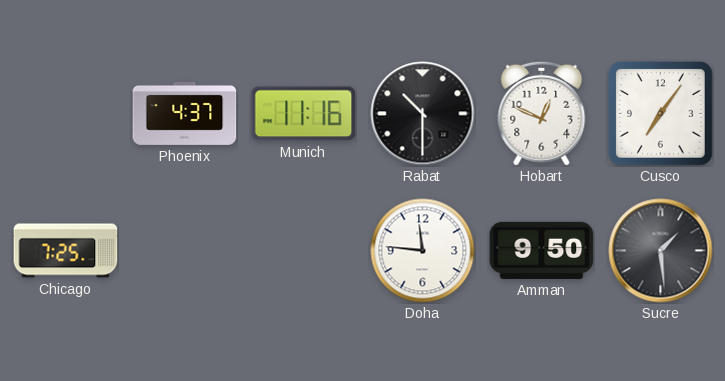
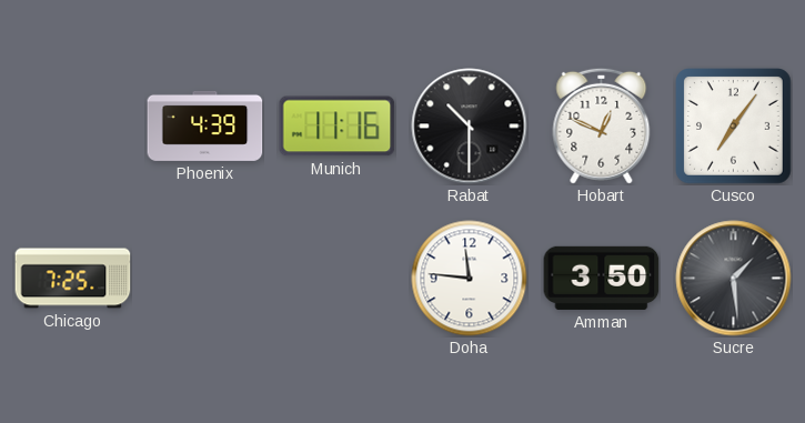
Phoenix: 4:37 -> 4:39
Amman: 9:50 -> 3:50
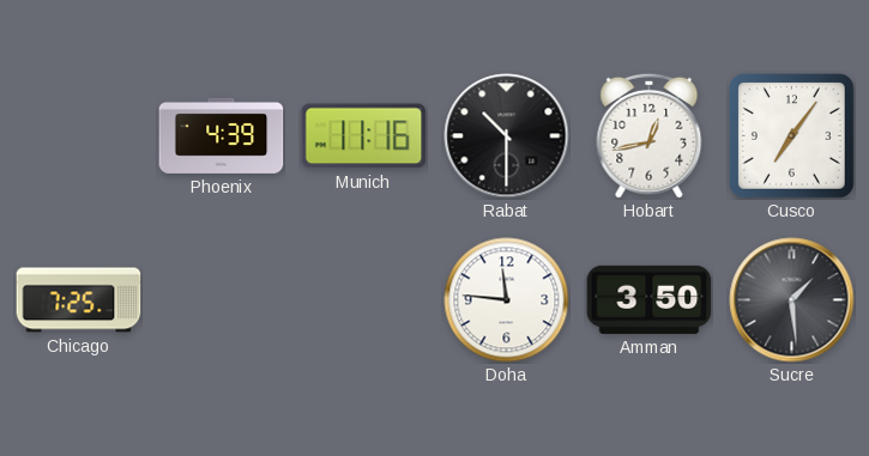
Hobart: 12:49 -> 12:43
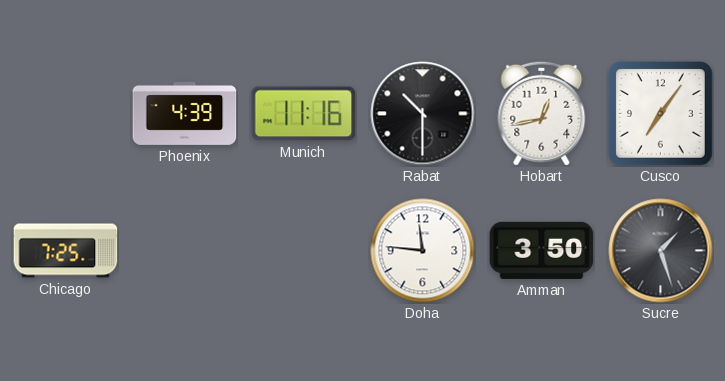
Sucre: 1:29 -> 1:27
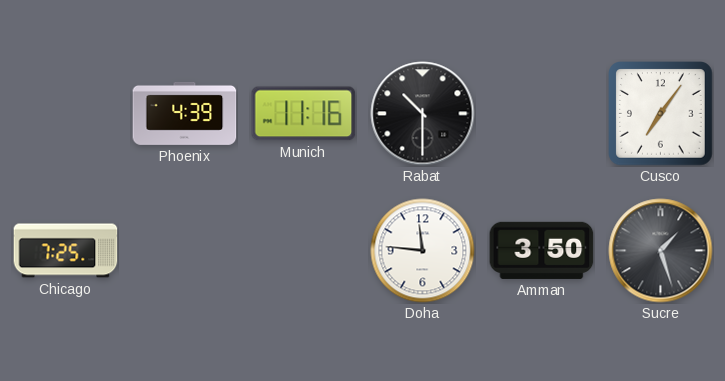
Hobart: 12:43 -> none
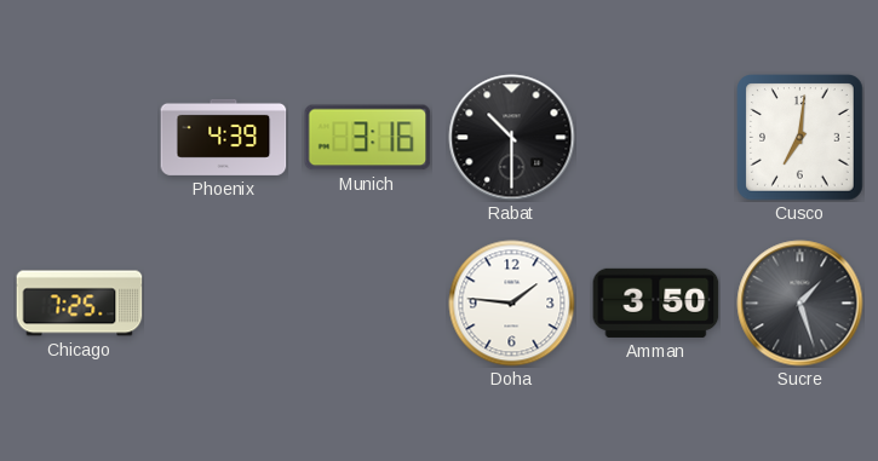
Munich: 11:16 -> 3:16
Cusco: 7:06 -> 7:01
Doha: 11:46 -> 1:46
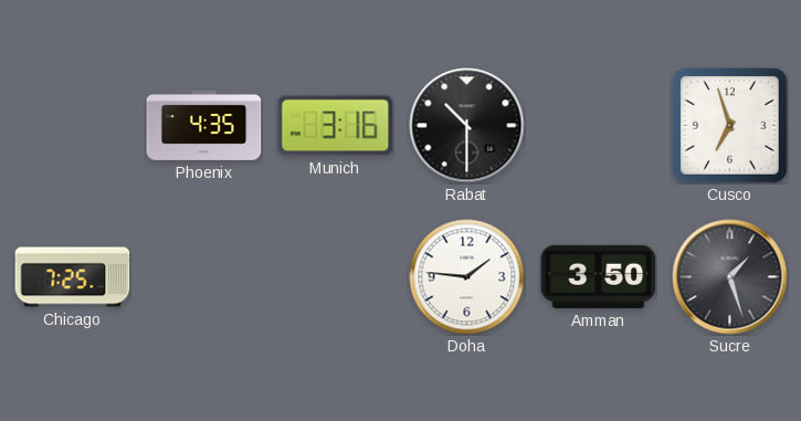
Phoenix: 4:39 -> 4:35
Cusco: 7:01 -> 6:57
